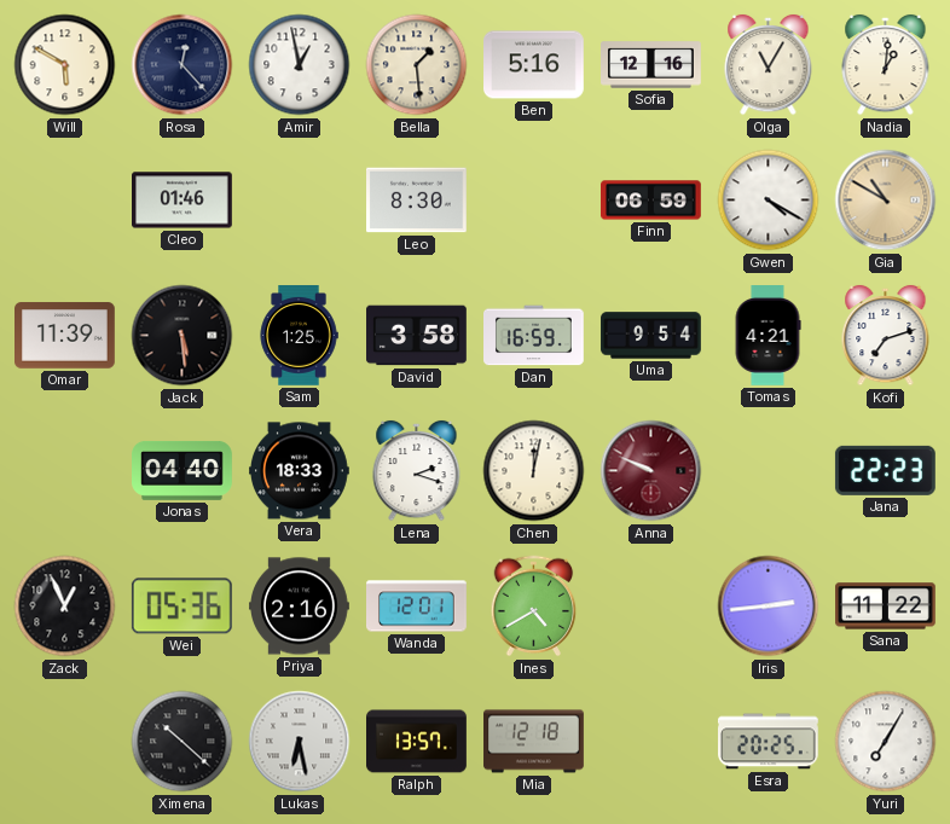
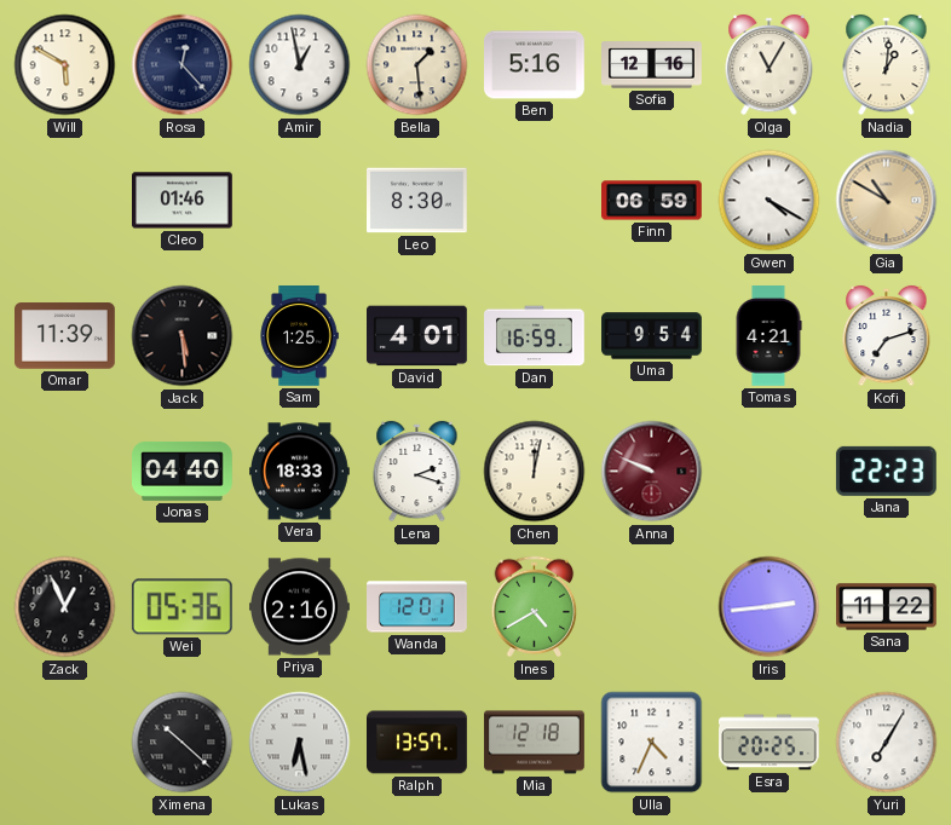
David: 3:58 -> 4:01
Ulla: none -> 4:34
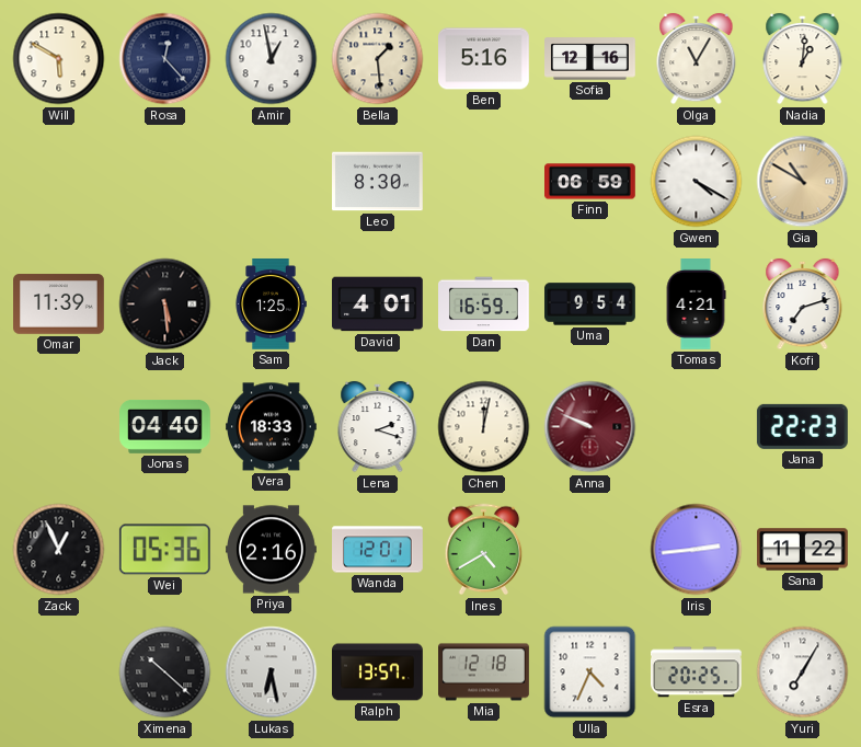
Cleo: 01:46 -> none
